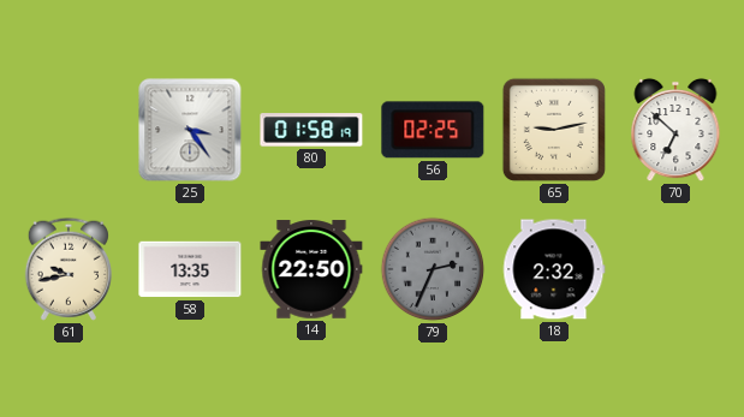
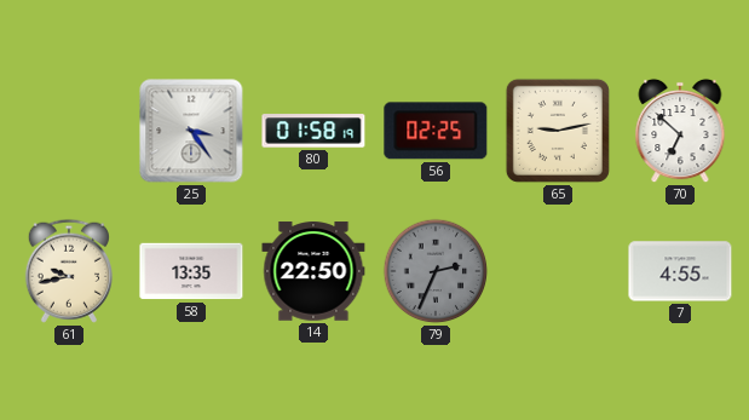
18: 2:32 -> none
7: none -> 4:55
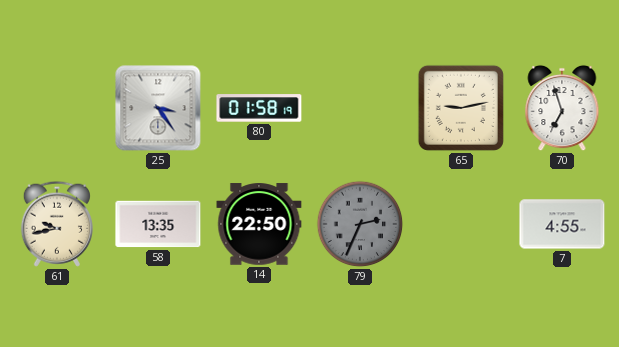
56: 02:25 -> none
70: 6:52 -> 6:57
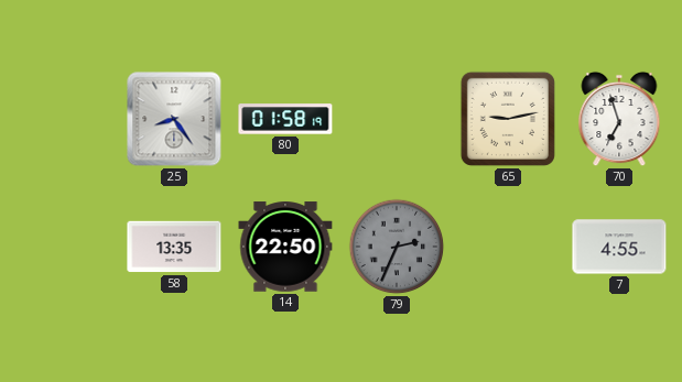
25: 3:24 -> 8:24
61: 9:43 -> none
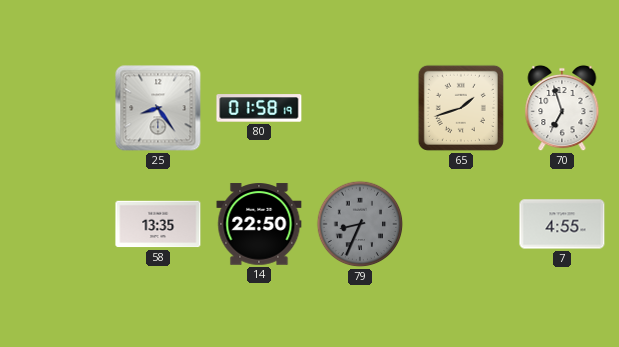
65: 9:13 -> 1:42
79: 2:34 -> 8:34
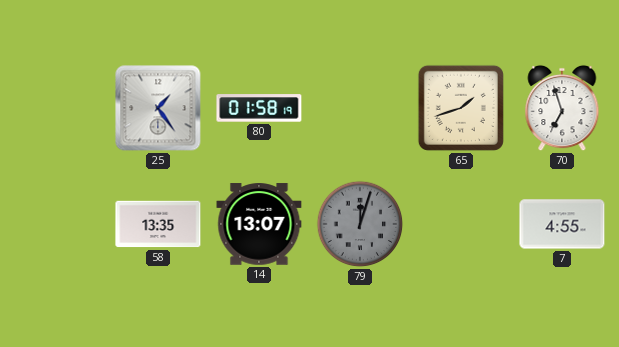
25: 8:24 -> 1:24
14: 22:50 -> 13:07
79: 8:34 -> 12:03
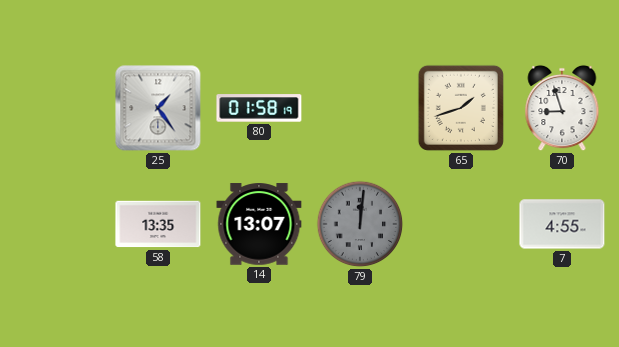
70: 6:57 -> 8:57
79: 12:03 -> 12:01
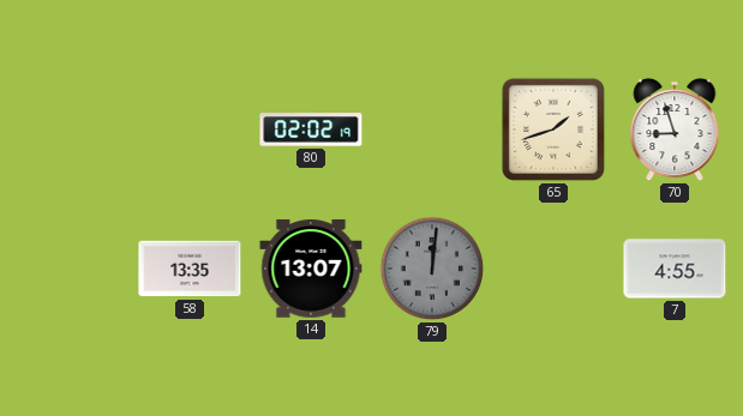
25: 1:24 -> none
80: 01:58 -> 02:02
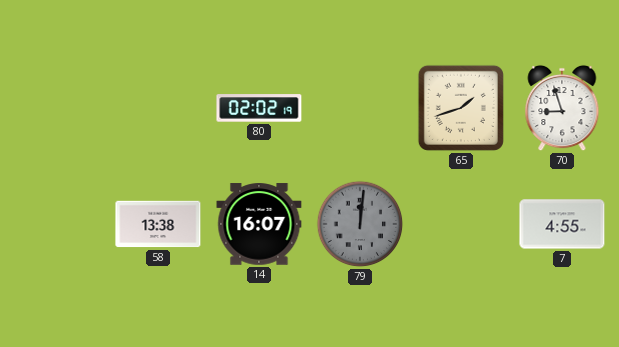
58: 13:35 -> 13:38
14: 13:07 -> 16:07
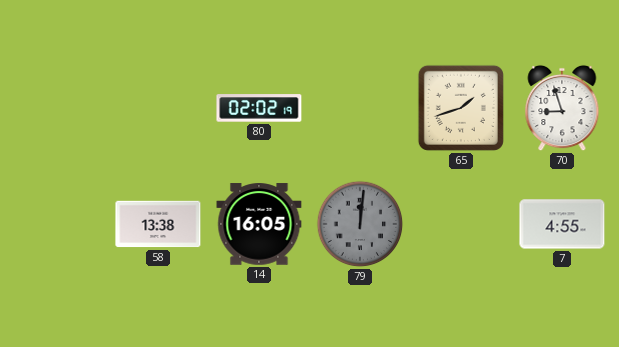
14: 16:07 -> 16:05
